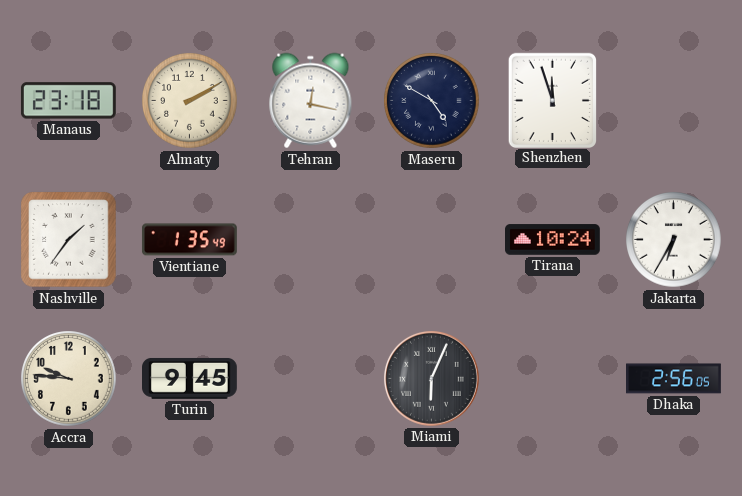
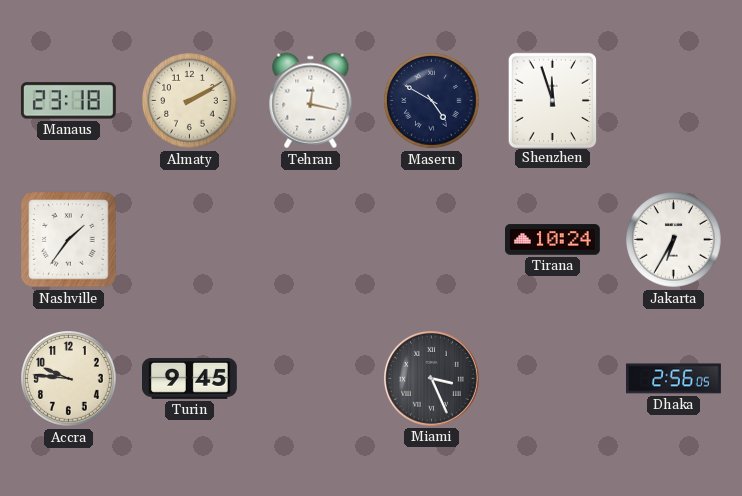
Vientiane: 1:35 -> none
Miami: 6:04 -> 3:26
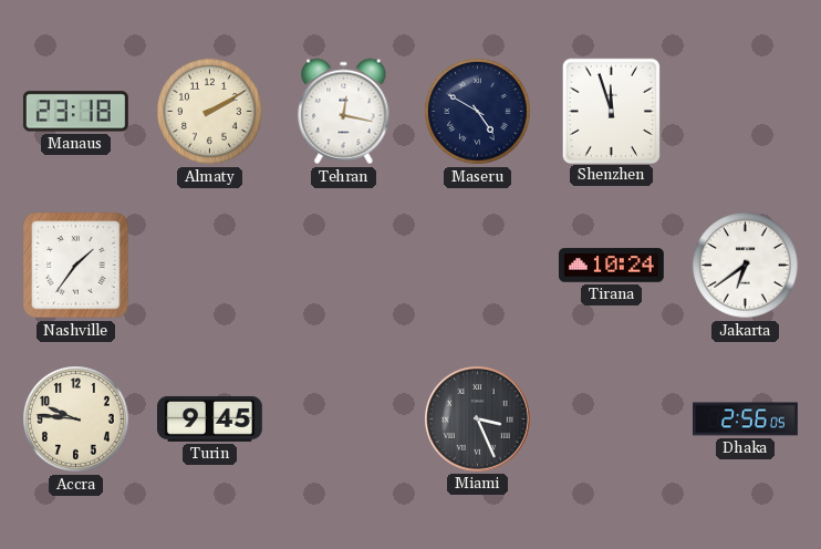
Jakarta: 6:35 -> 6:39
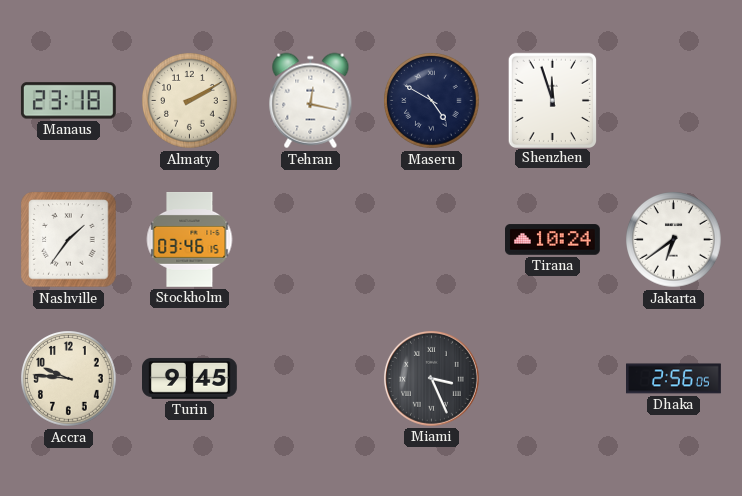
Stockholm: none -> 03:46
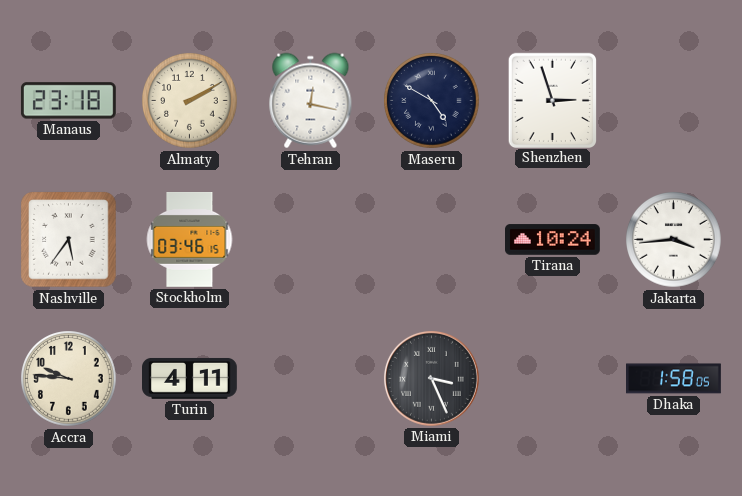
Shenzhen: 11:57 -> 2:57
Nashville: 1:36 -> 5:36
Jakarta: 6:39 -> 3:44
Turin: 9:45 -> 4:11
Dhaka: 2:56 -> 1:58
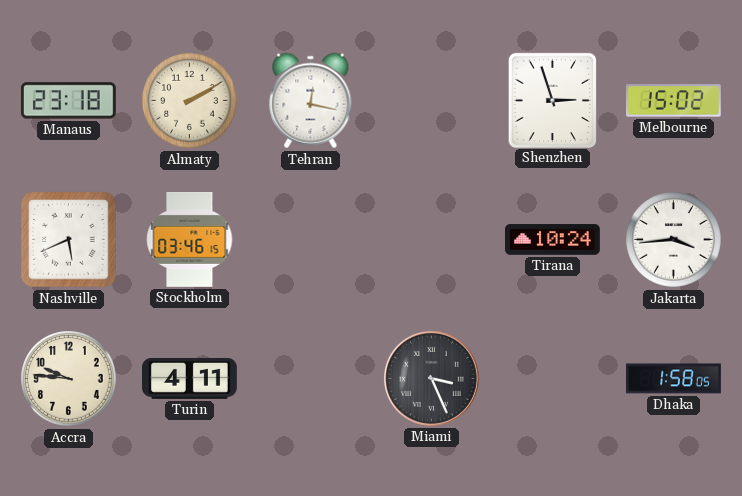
Maseru: 4:50 -> none
Melbourne: none -> 15:02
Nashville: 5:36 -> 5:41
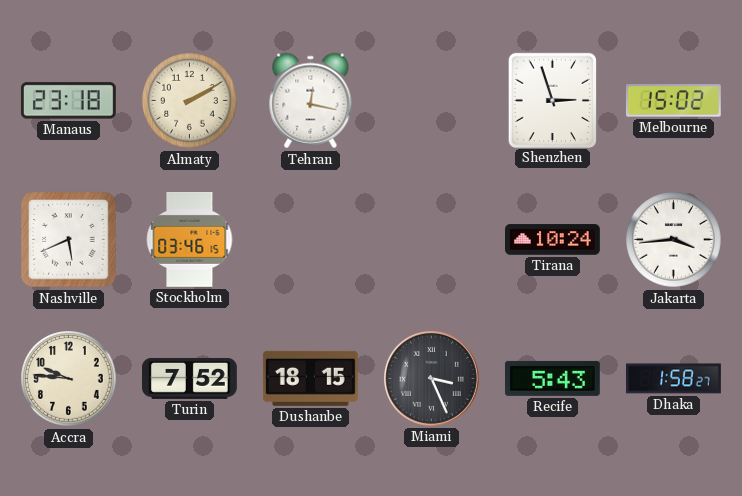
Turin: 4:11 -> 7:52
Dushanbe: none -> 18:15
Recife: none -> 5:43
Dhaka: 1:58:05 -> 1:58:27
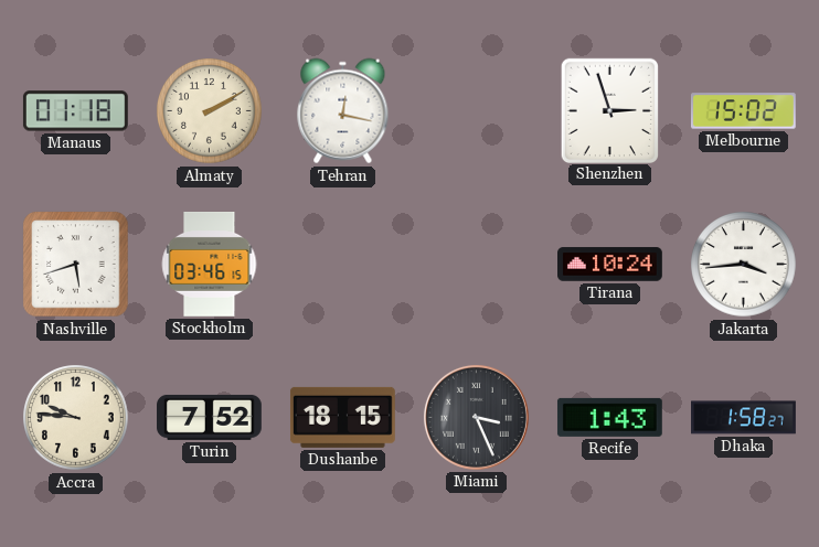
Manaus: 23:18 -> 01:18
Nashville: 5:41 -> 5:42
Recife: 5:43 -> 1:43
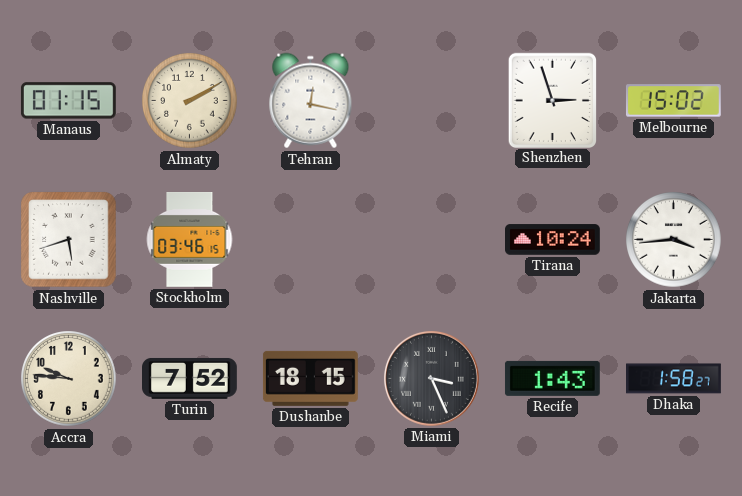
Manaus: 01:18 -> 01:15
